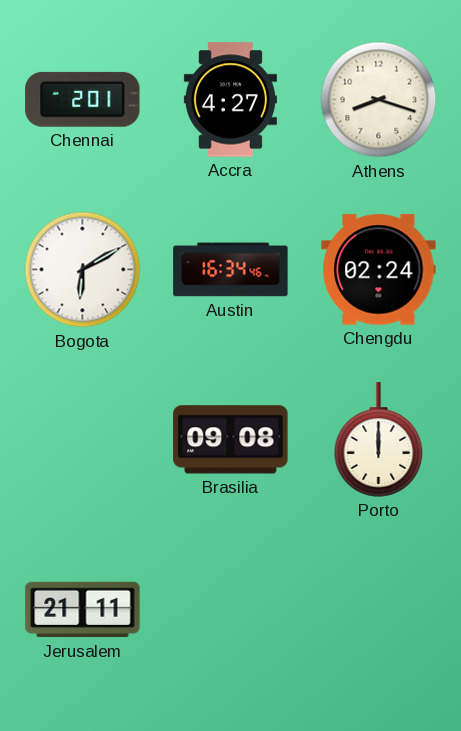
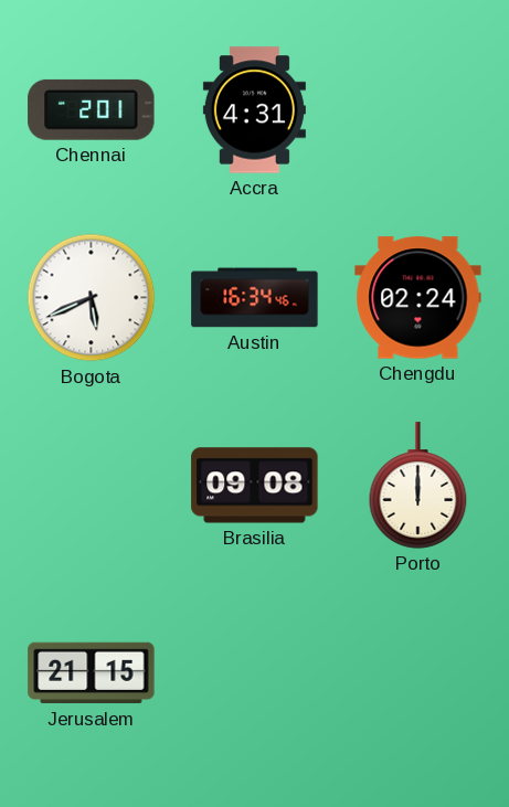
Accra: 4:27 -> 4:31
Athens: 8:18 -> none
Bogota: 6:10 -> 5:41
Jerusalem: 21:11 -> 21:15
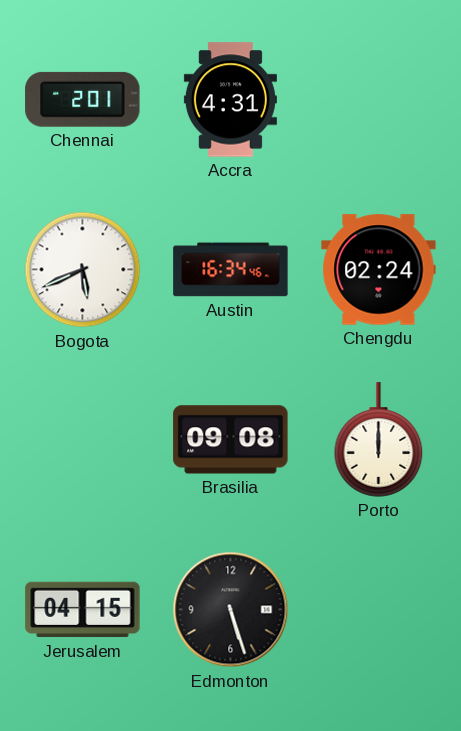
Jerusalem: 21:15 -> 04:15
Edmonton: none -> 5:27
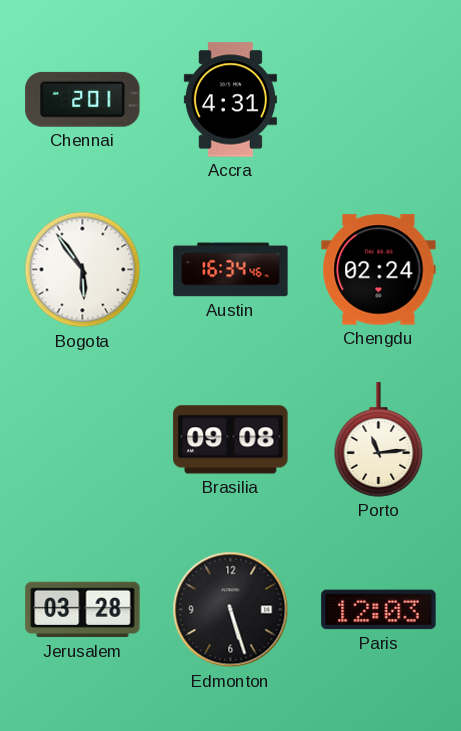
Bogota: 5:41 -> 5:54
Porto: 12:00 -> 11:14
Jerusalem: 04:15 -> 03:28
Paris: none -> 12:03
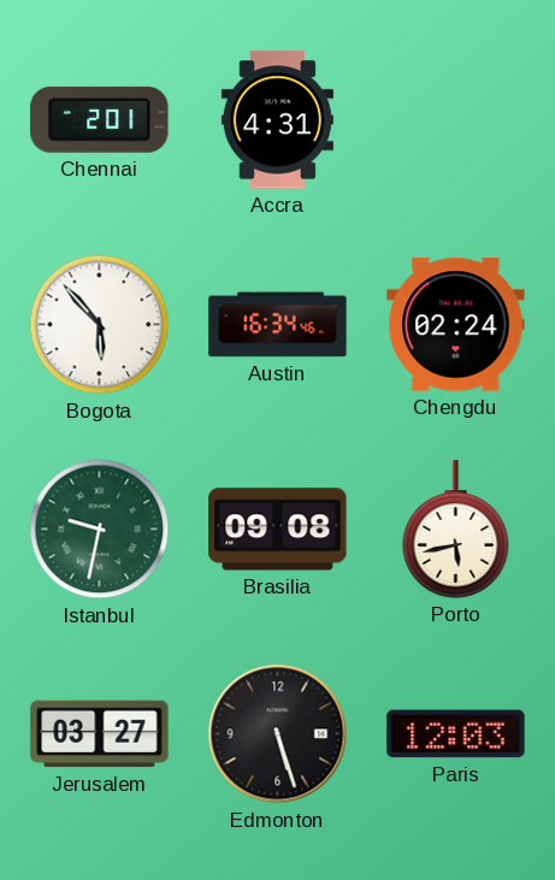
Bogota: 5:54 -> 5:53
Istanbul: none -> 9:32
Porto: 11:14 -> 5:43
Jerusalem: 03:28 -> 03:27
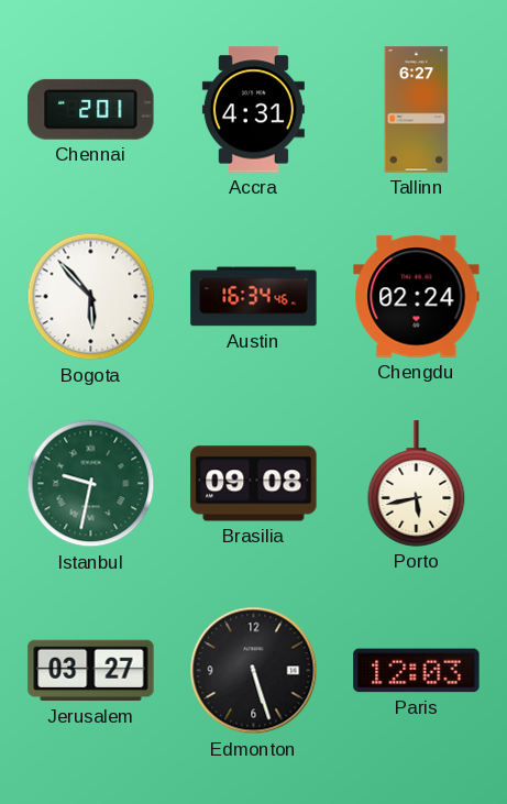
Tallinn: none -> 6:27
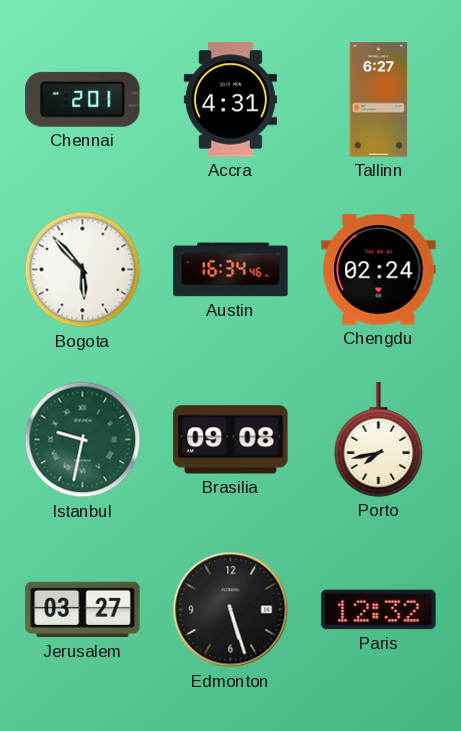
Porto: 5:43 -> 7:43
Paris: 12:03 -> 12:32
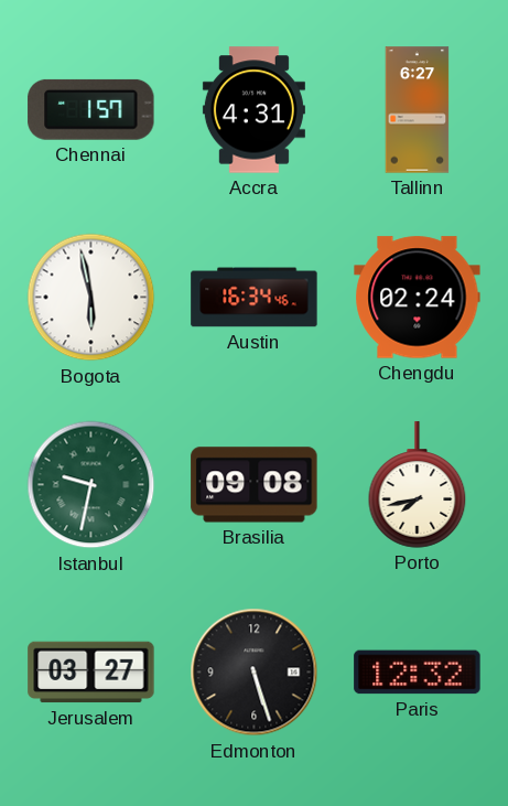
Chennai: 2:01 -> 1:57
Bogota: 5:53 -> 5:58
